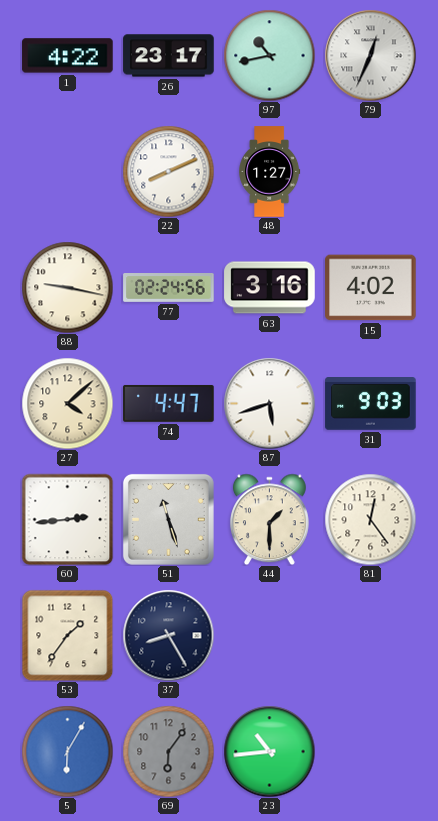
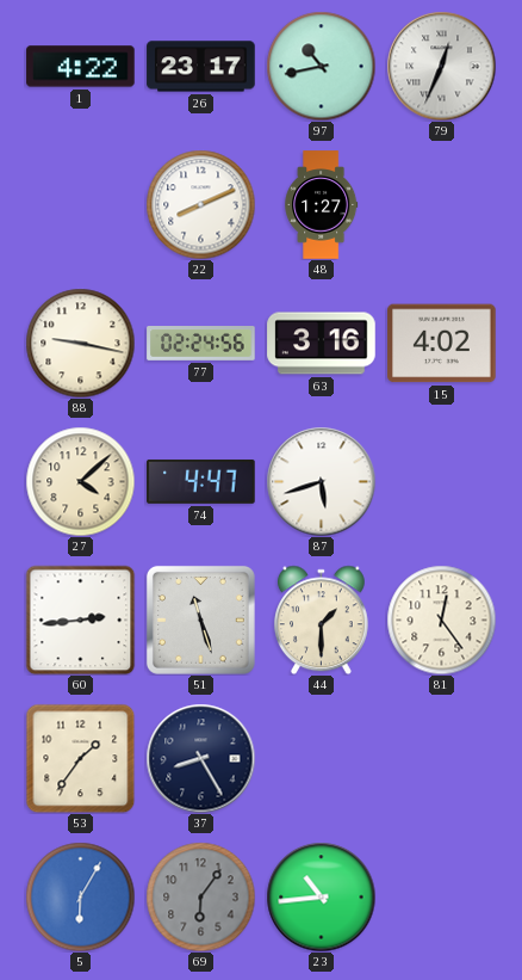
31: 9:03 -> none
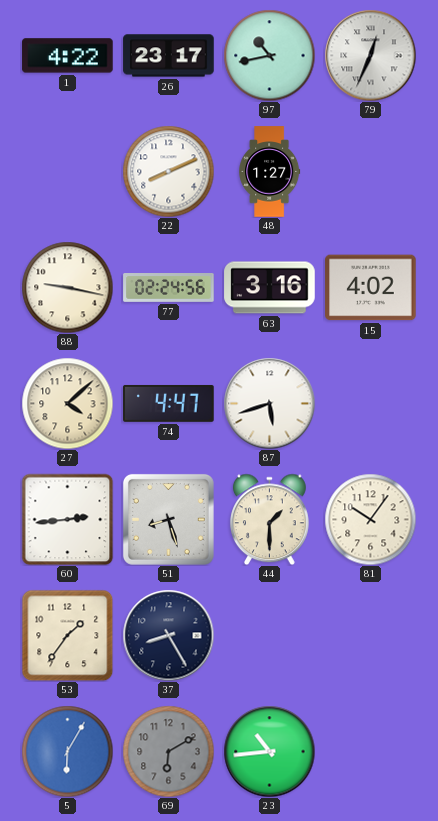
51: 11:27 -> 8:27
81: 12:24 -> 10:06
69: 6:06 -> 6:10
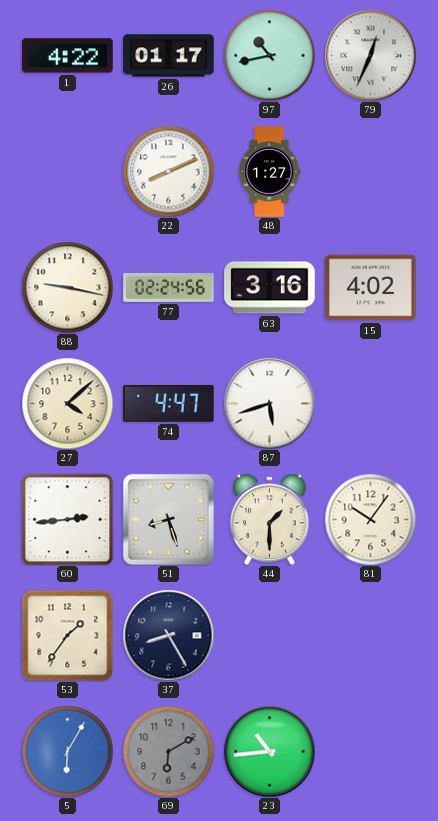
26: 23:17 -> 01:17
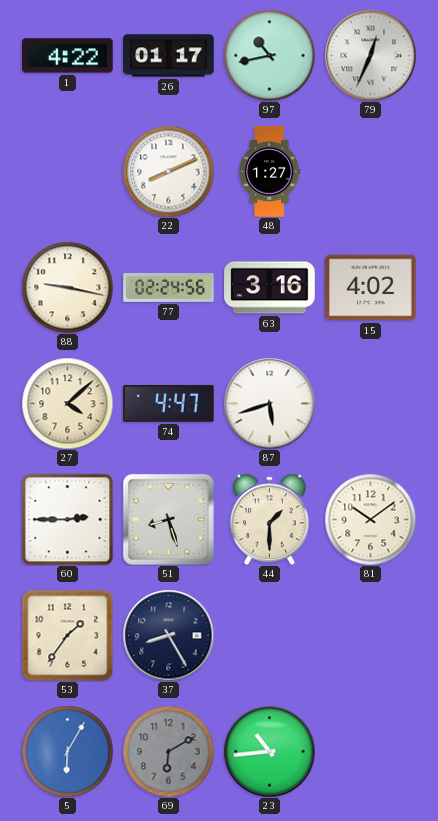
60: 2:44 -> 2:45
81: 10:06 -> 10:09
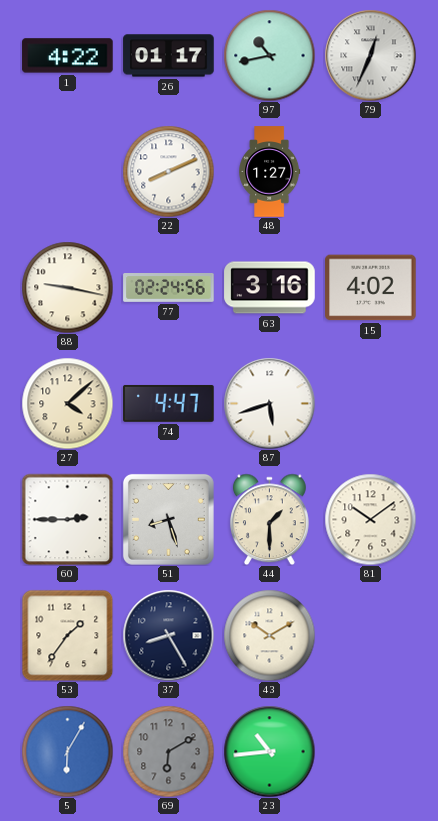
43: none -> 10:10
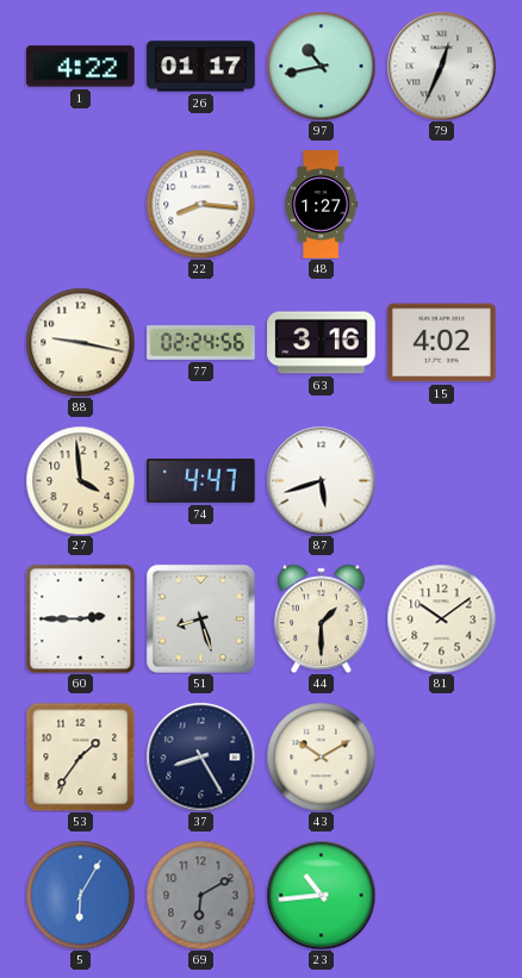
22: 8:11 -> 8:16
27: 4:08 -> 3:59
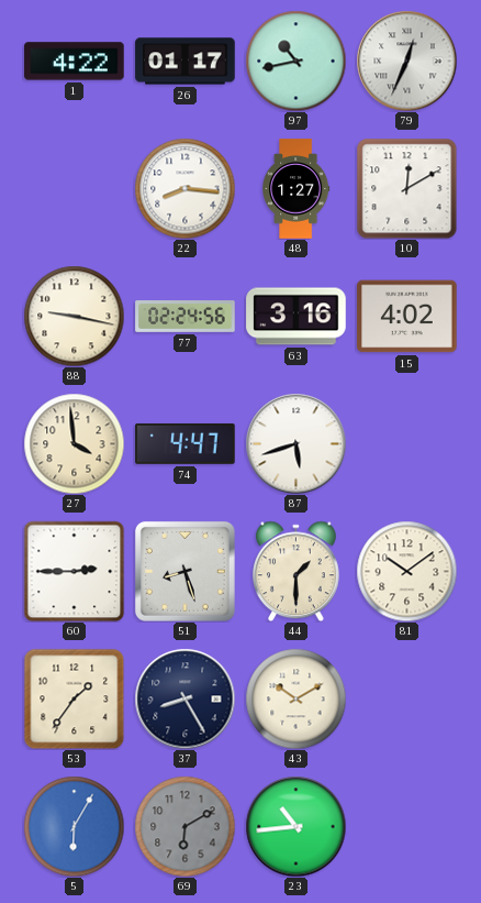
10: none -> 12:10
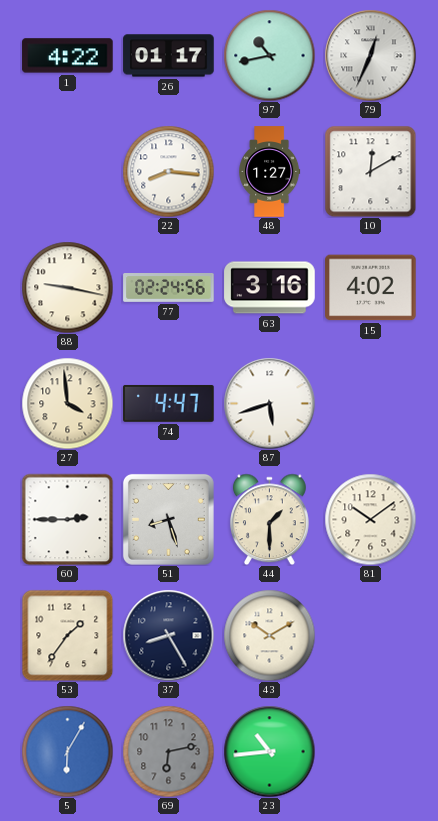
69: 6:10 -> 6:13
